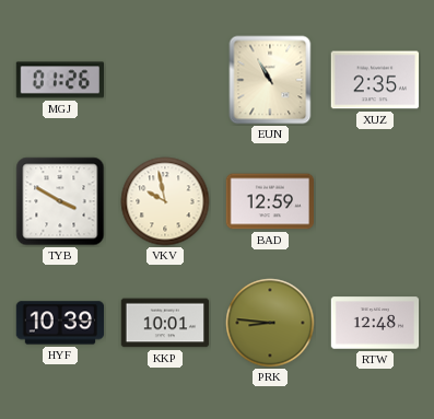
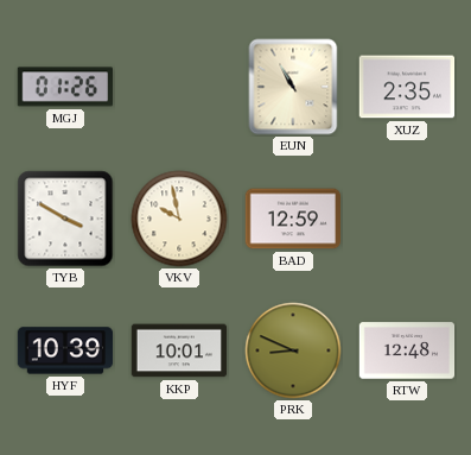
PRK: 8:46 -> 8:49
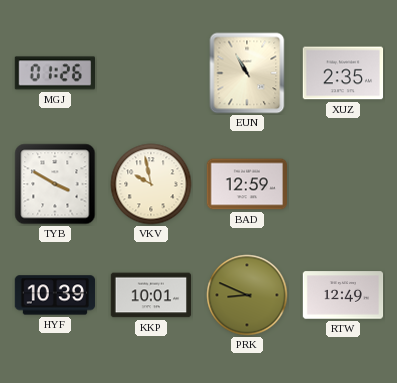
RTW: 12:48 -> 12:49
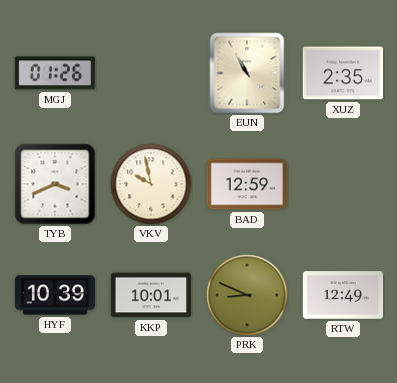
TYB: 3:50 -> 3:41
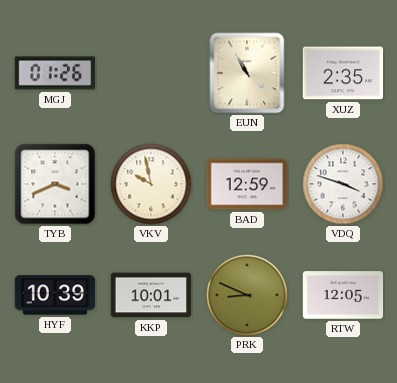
VDQ: none -> 3:48
RTW: 12:49 -> 12:05
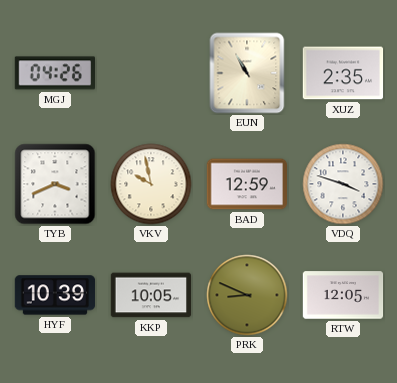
MGJ: 01:26 -> 04:26
KKP: 10:01 -> 10:05
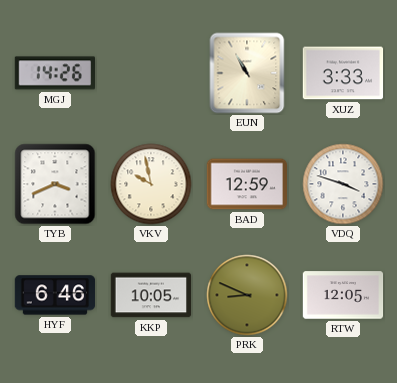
MGJ: 04:26 -> 14:26
XUZ: 2:35 -> 3:33
HYF: 10:39 -> 6:46
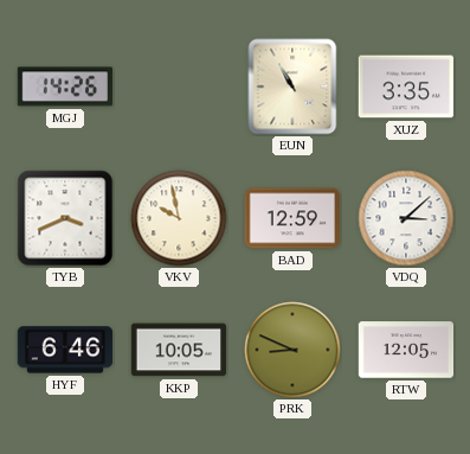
XUZ: 3:33 -> 3:35
VDQ: 3:48 -> 3:08
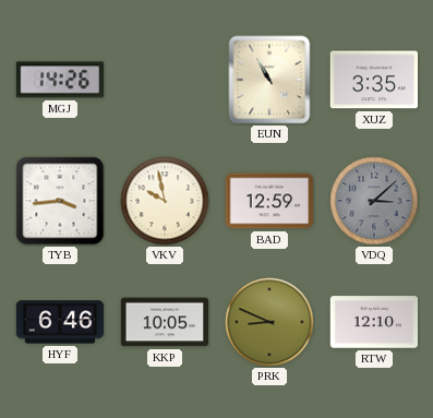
TYB: 3:41 -> 3:44
VDQ dial: white -> grey
RTW: 12:05 -> 12:10
